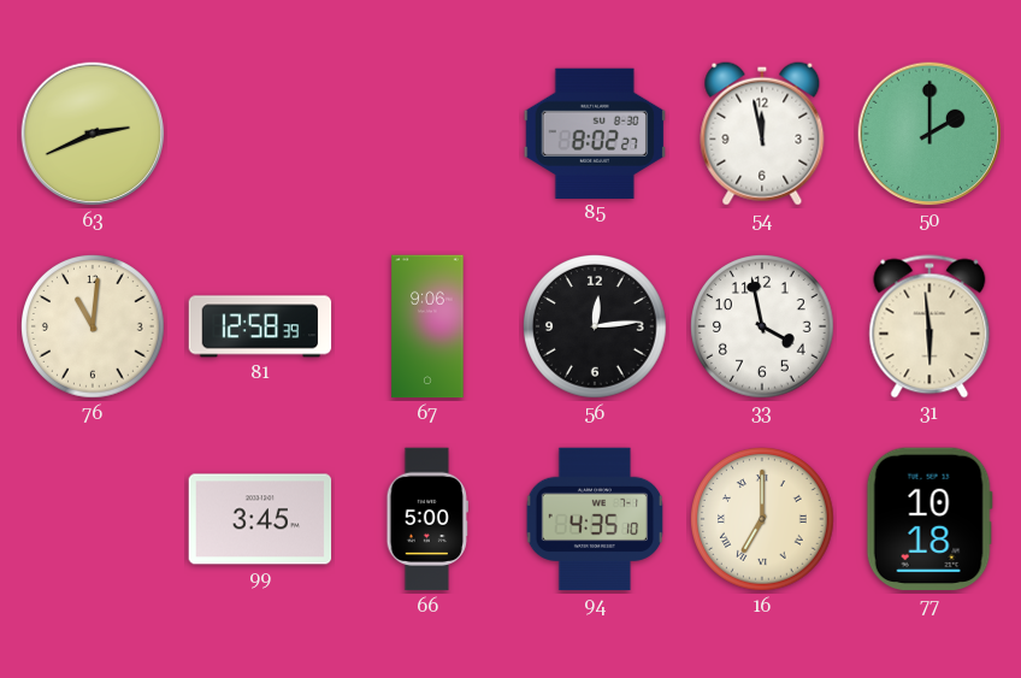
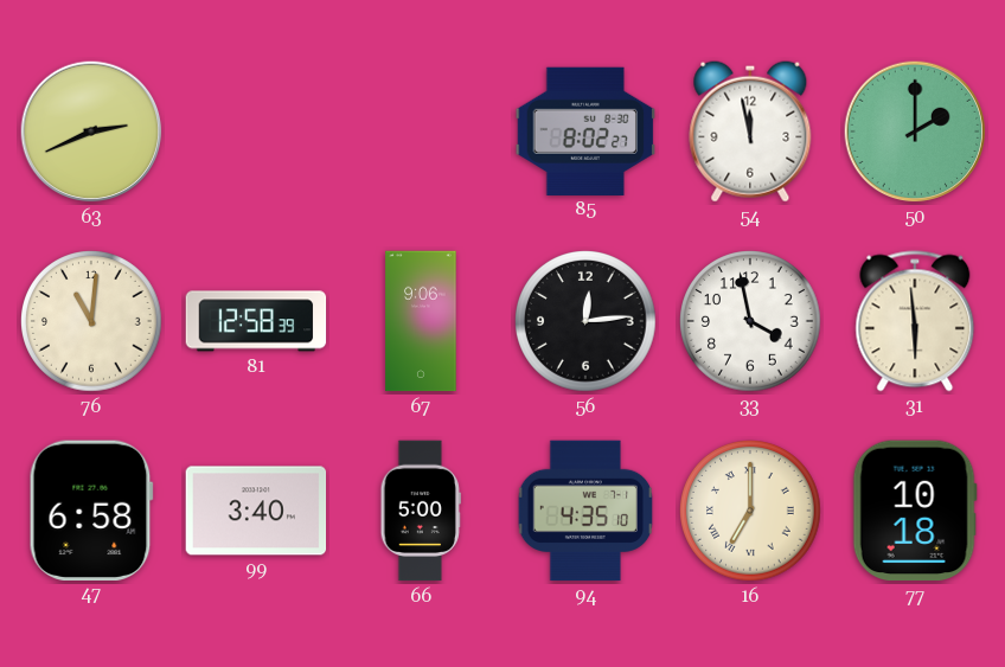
47: none -> 6:58
99: 3:45 -> 3:40
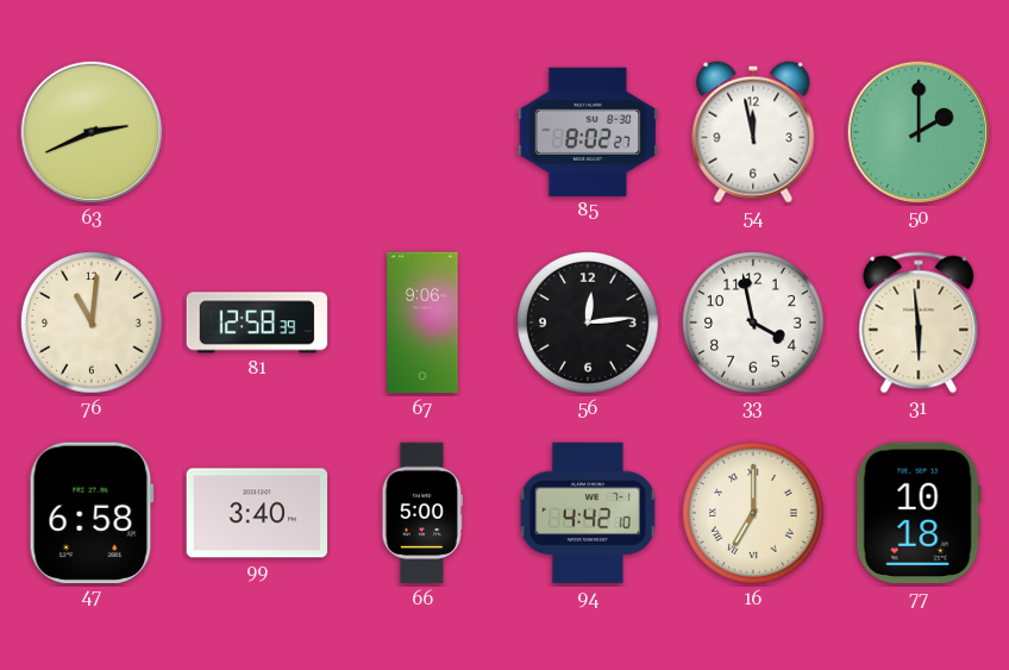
94: 4:35 -> 4:42
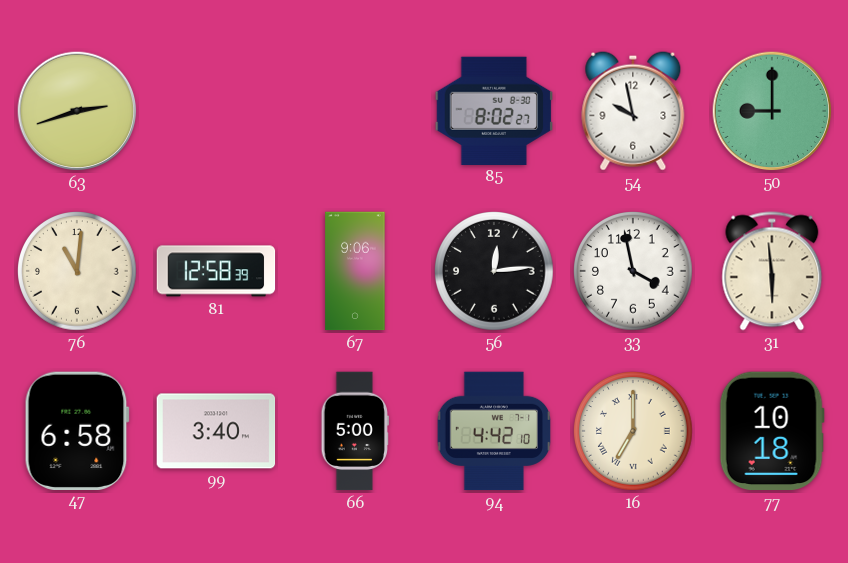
63: 2:41 -> 2:42
54: 11:58 -> 9:58
50: 2:00 -> 9:00
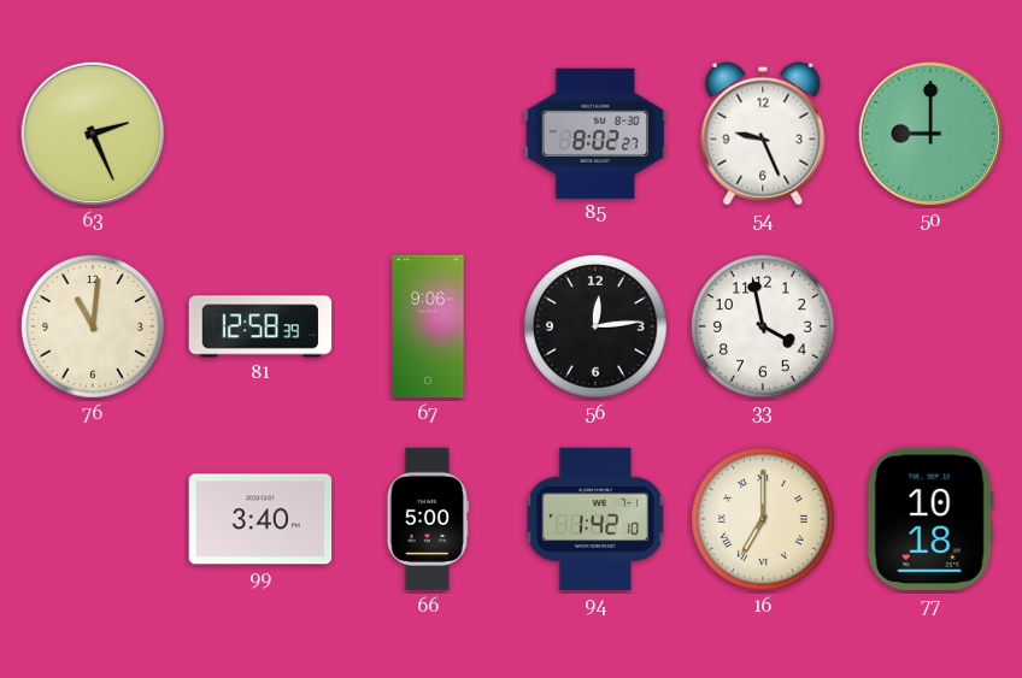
63: 2:42 -> 2:26
54: 9:58 -> 9:26
31: 5:59 -> none
47: 6:58 -> none
94: 4:42 -> 1:42
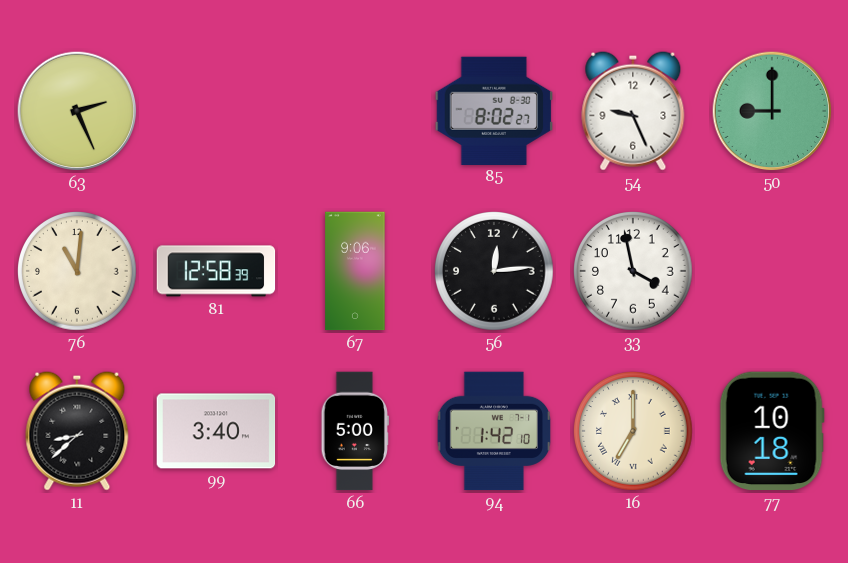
11: none -> 8:38
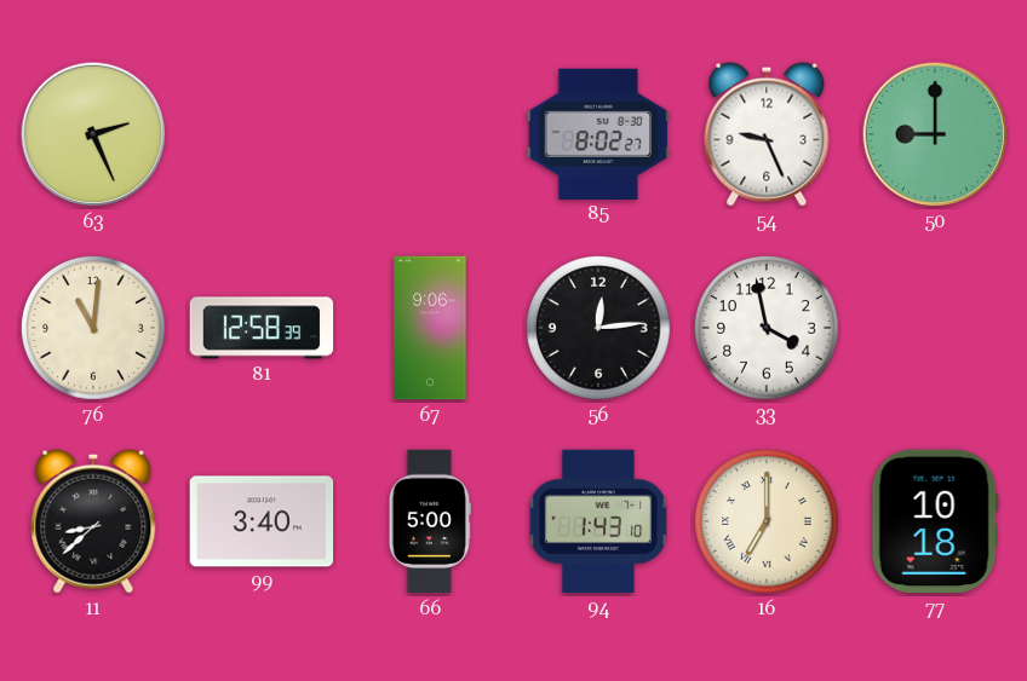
94: 1:42 -> 1:43
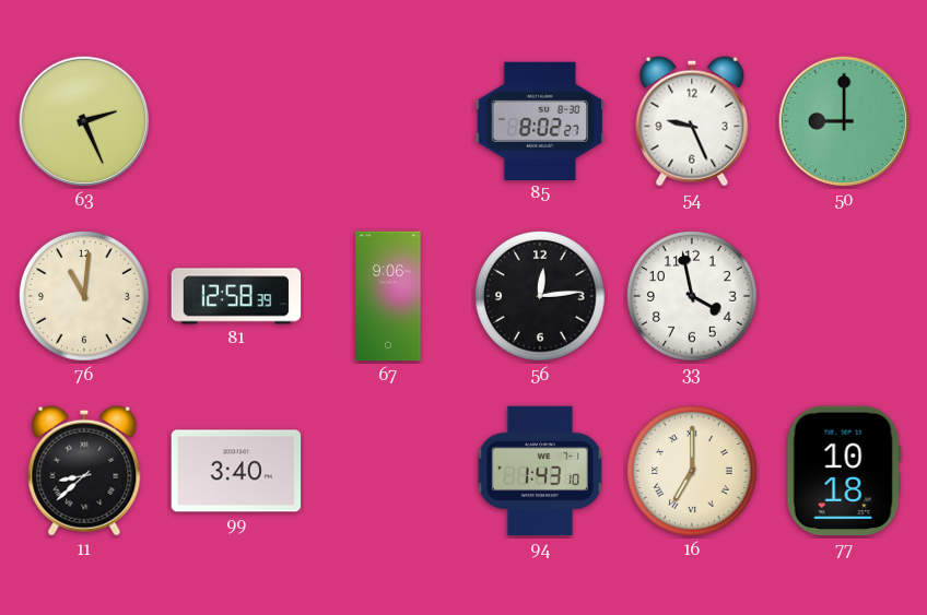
66: 5:00 -> none
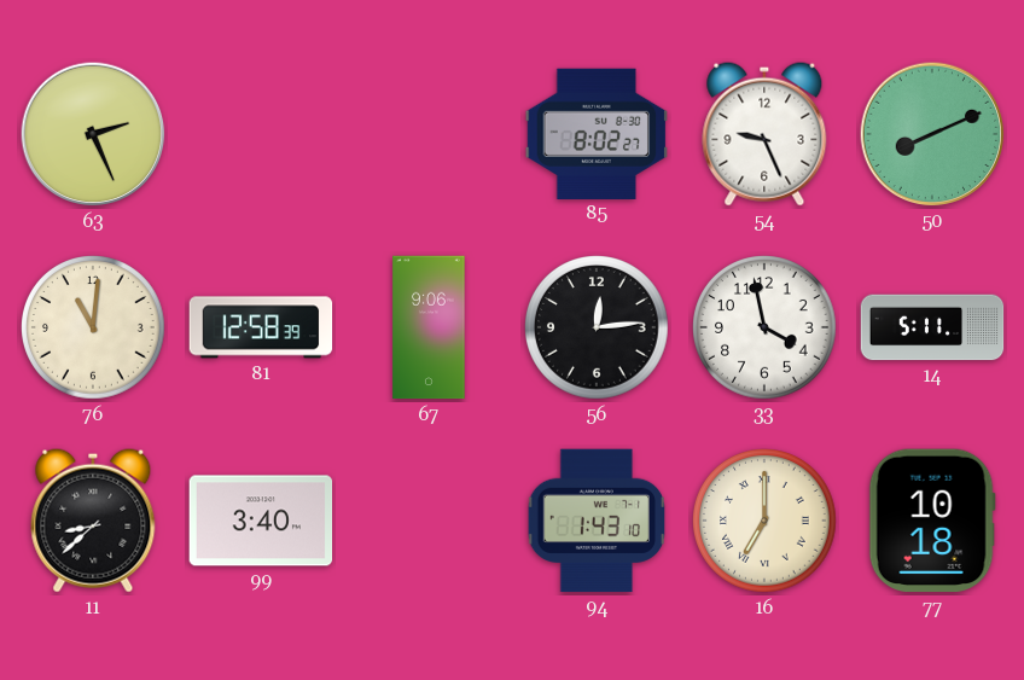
50: 9:00 -> 8:11
14: none -> 5:11
